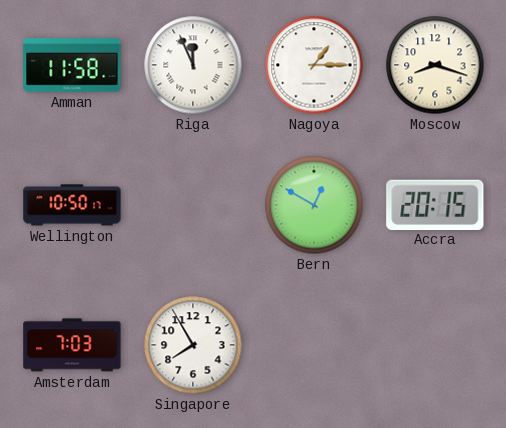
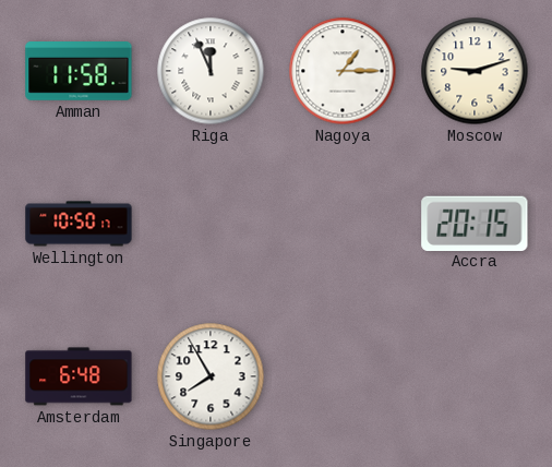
Moscow: 8:18 -> 9:12
Bern: 12:50 -> none
Amsterdam: 7:03 -> 6:48
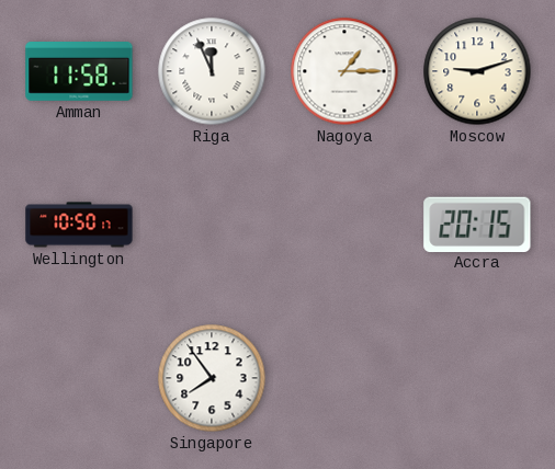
Amsterdam: 6:48 -> none
Singapore: 7:55 -> 7:54
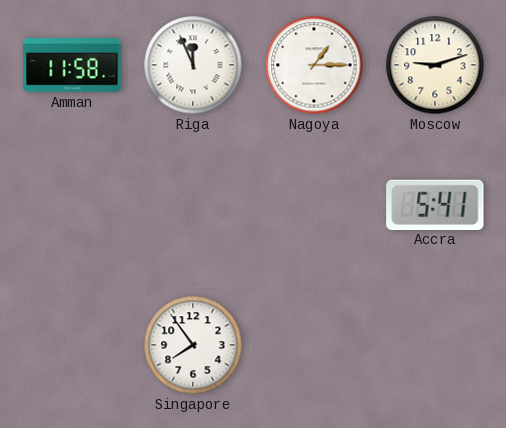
Wellington: 10:50 -> none
Accra: 20:15 -> 5:41
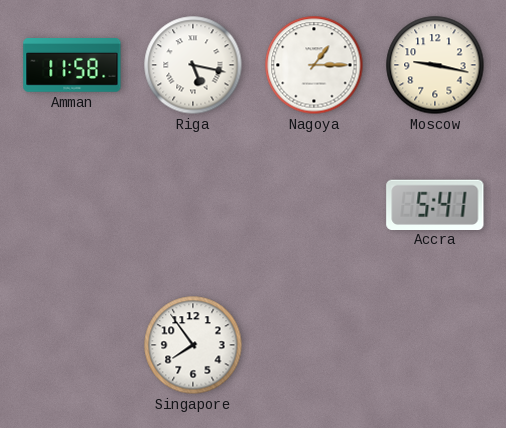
Riga: 11:56 -> 5:17
Moscow: 9:12 -> 9:17
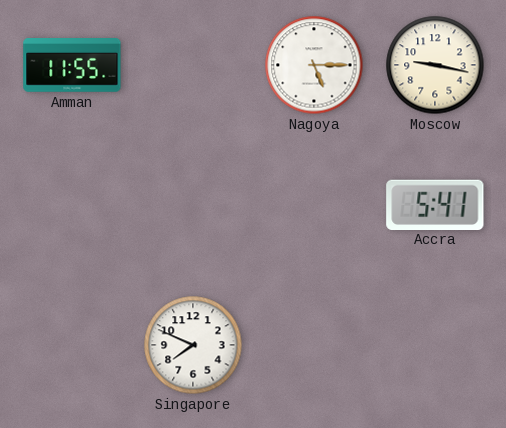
Amman: 11:58 -> 11:55
Riga: 5:17 -> none
Nagoya: 1:15 -> 5:15
Singapore: 7:54 -> 7:49
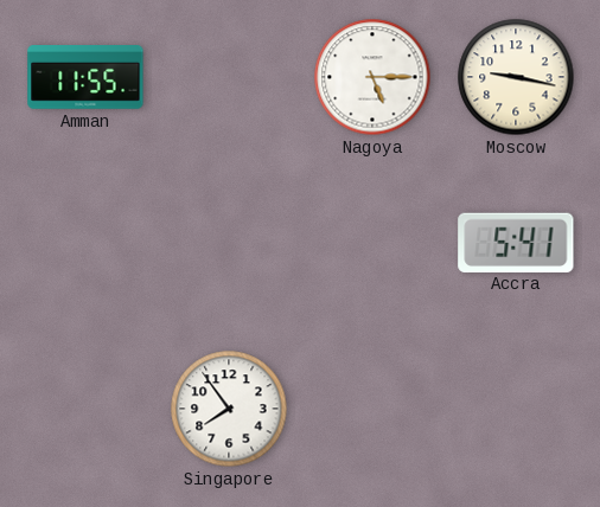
Singapore: 7:49 -> 7:54
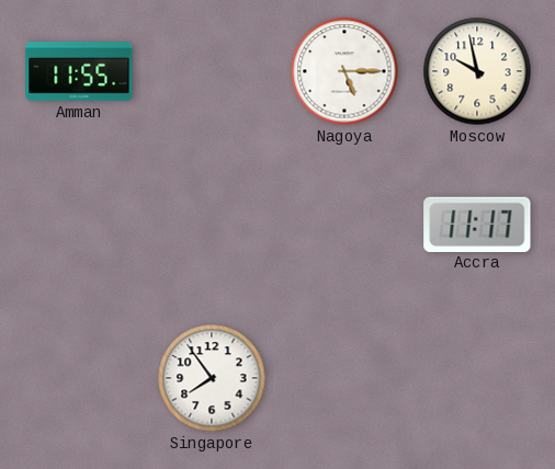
Moscow: 9:17 -> 9:58
Accra: 5:41 -> 11:17
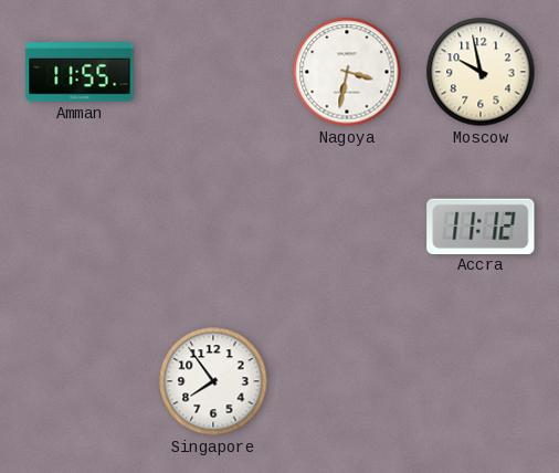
Nagoya: 5:15 -> 3:32
Accra: 11:17 -> 11:12
